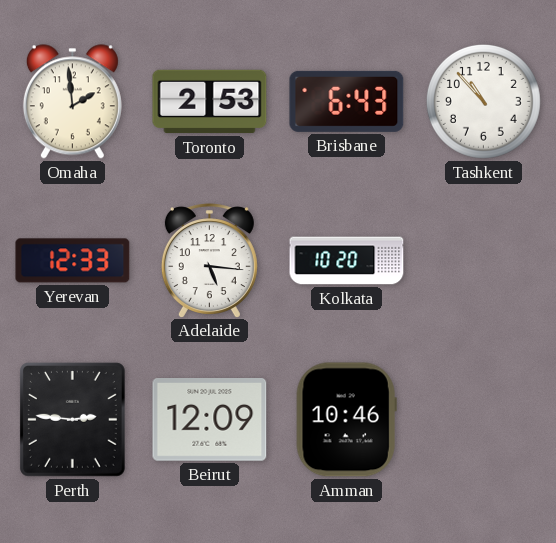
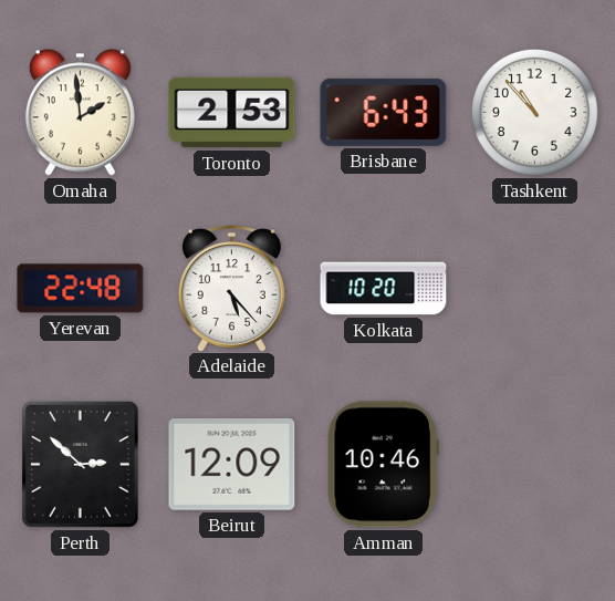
Yerevan: 12:33 -> 22:48
Adelaide: 5:16 -> 5:23
Perth: 2:46 -> 2:52
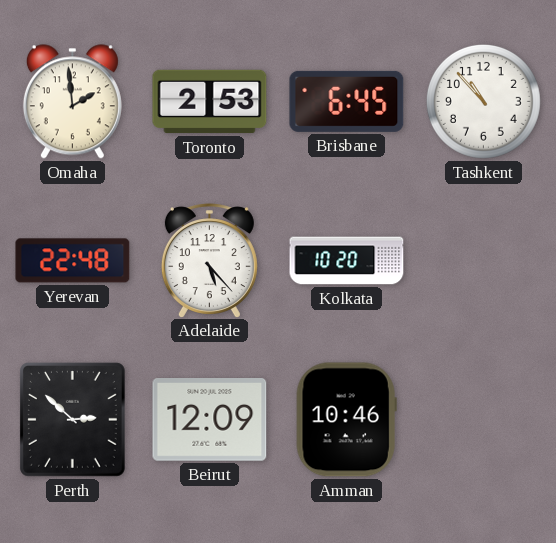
Brisbane: 6:43 -> 6:45
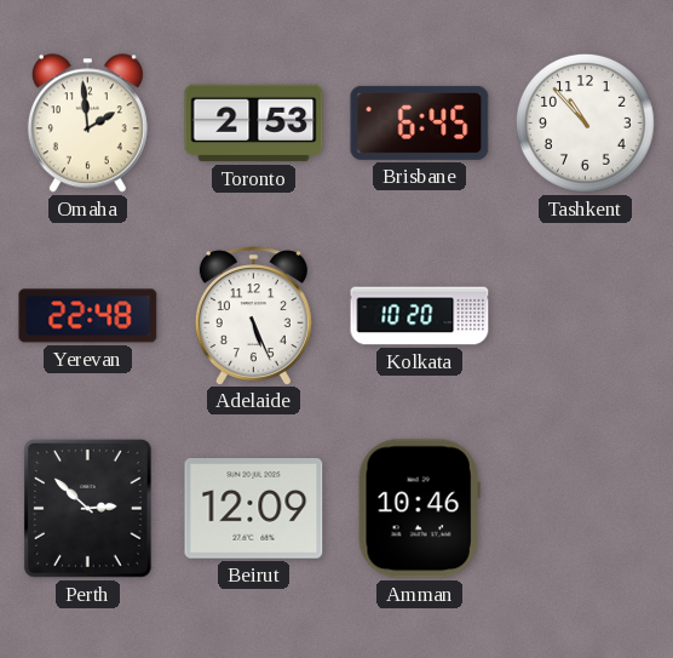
Adelaide: 5:23 -> 5:26
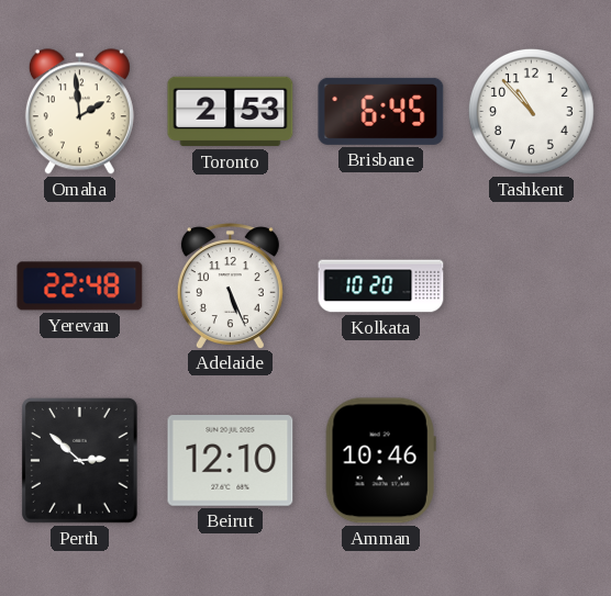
Beirut: 12:09 -> 12:10
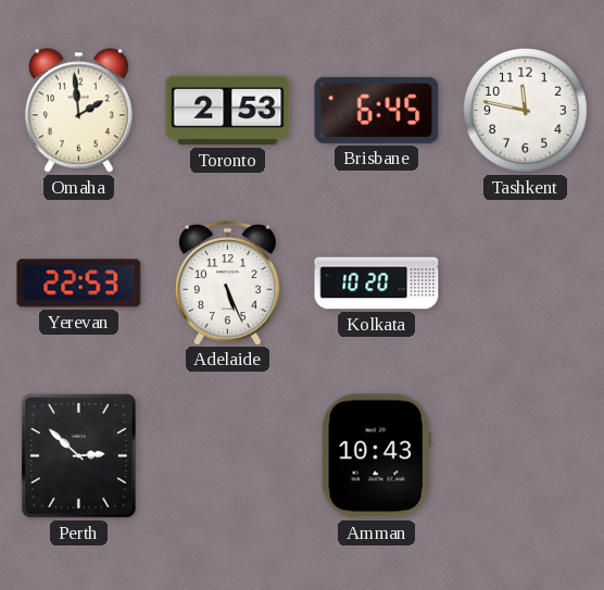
Tashkent: 10:53 -> 11:47
Yerevan: 22:48 -> 22:53
Beirut: 12:10 -> none
Amman: 10:46 -> 10:43
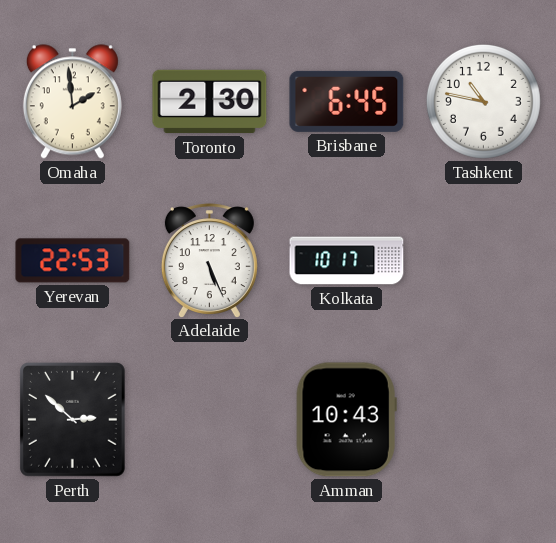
Toronto: 2:53 -> 2:30
Tashkent: 11:47 -> 10:47
Kolkata: 10:20 -> 10:17
